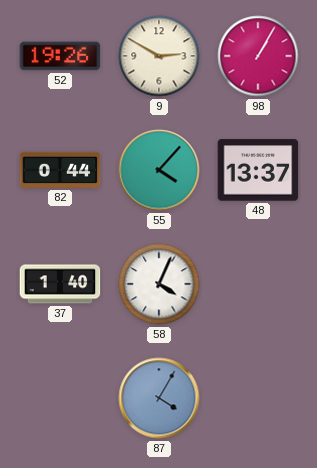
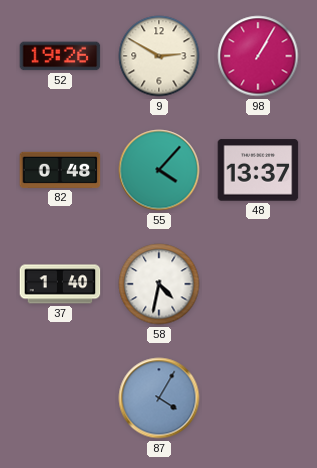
82: 0:44 -> 0:48
58: 4:04 -> 4:32
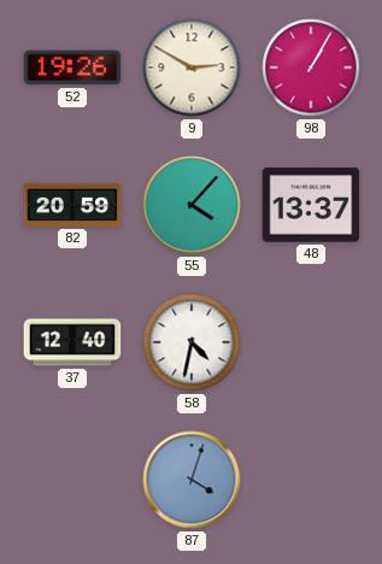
82: 0:48 -> 20:59
37: 1:40 -> 12:40
87: 4:05 -> 4:03
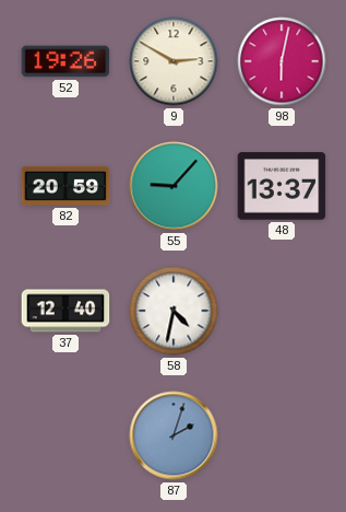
98: 1:05 -> 6:02
55: 4:07 -> 9:07
87: 4:03 -> 2:03
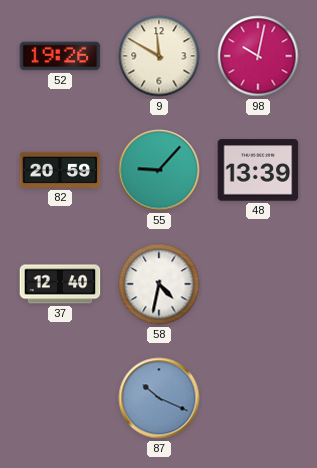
9: 2:50 -> 11:50
98: 6:02 -> 10:02
48: 13:37 -> 13:39
87: 2:03 -> 10:19
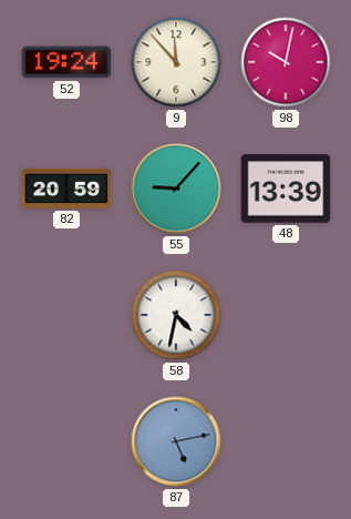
52: 19:26 -> 19:24
9: 11:50 -> 11:53
37: 12:40 -> none
87: 10:19 -> 5:13
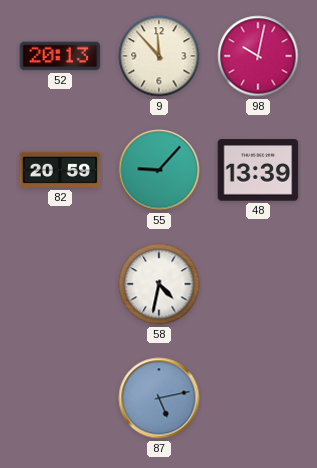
52: 19:24 -> 20:13
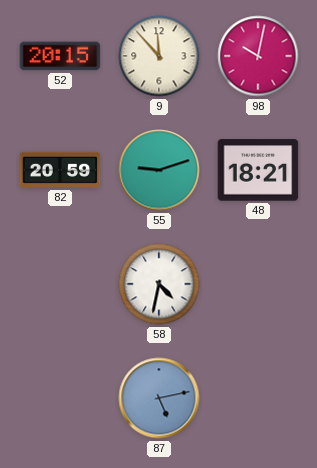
52: 20:13 -> 20:15
55: 9:07 -> 9:12
48: 13:39 -> 18:21
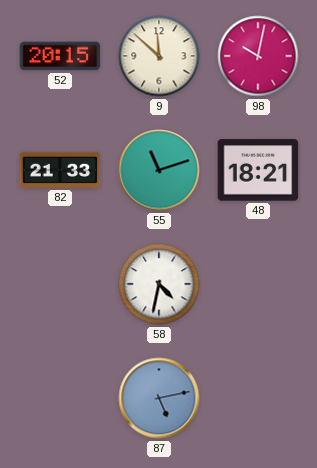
9: 11:53 -> 11:52
82: 20:59 -> 21:33
55: 9:12 -> 11:12
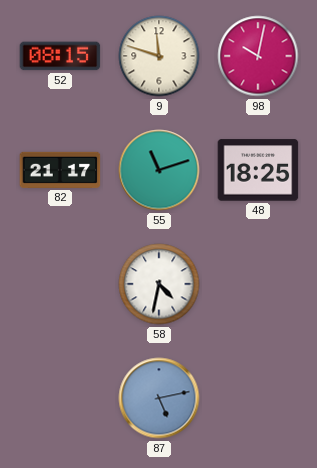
52: 20:15 -> 08:15
9: 11:52 -> 11:48
82: 21:33 -> 21:17
48: 18:21 -> 18:25
